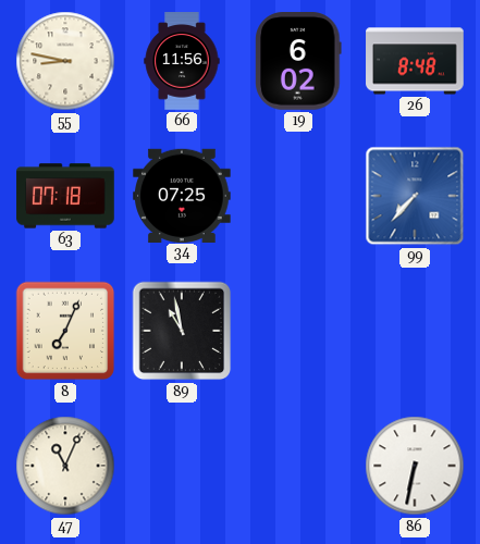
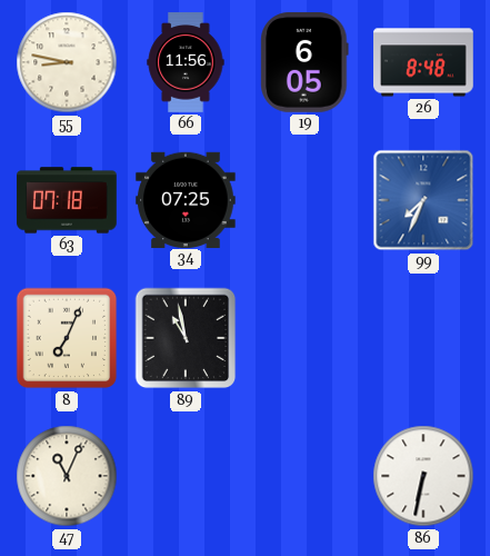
19: 6:02 -> 6:05
99: 7:37 -> 7:34
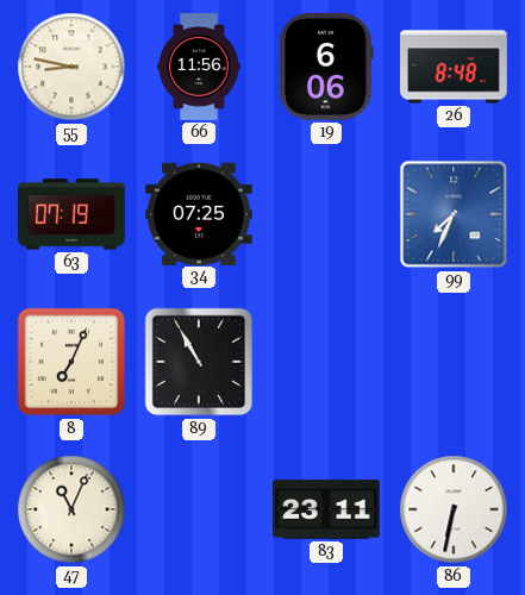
19: 6:05 -> 6:06
63: 07:18 -> 07:19
89: 10:58 -> 10:55
83: none -> 23:11
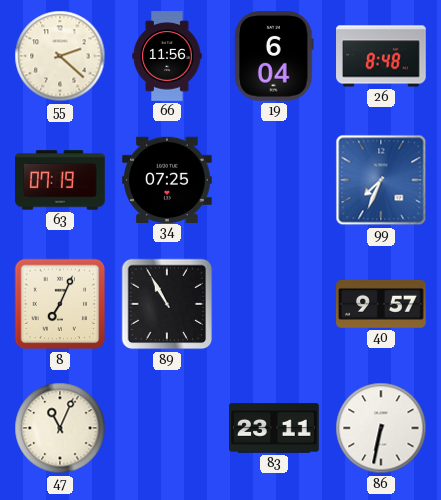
55: 8:47 -> 2:22
19: 6:06 -> 6:04
40: none -> 9:57
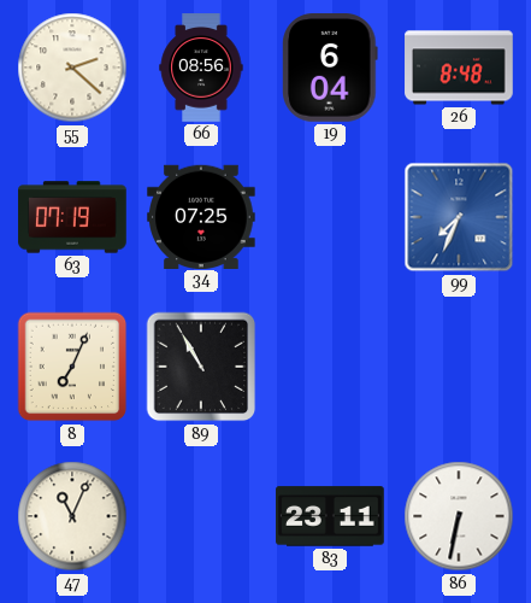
66: 11:56 -> 08:56
40: 9:57 -> none
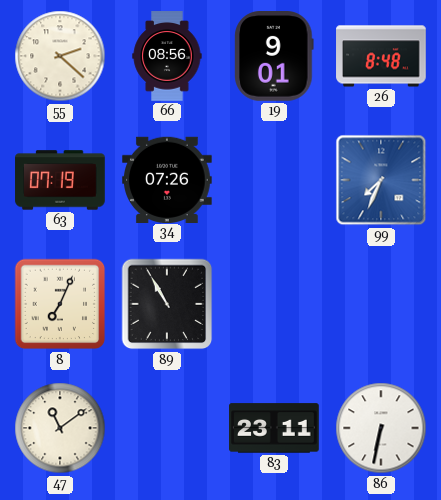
19: 6:04 -> 9:01
34: 07:25 -> 07:26
47: 11:04 -> 11:09
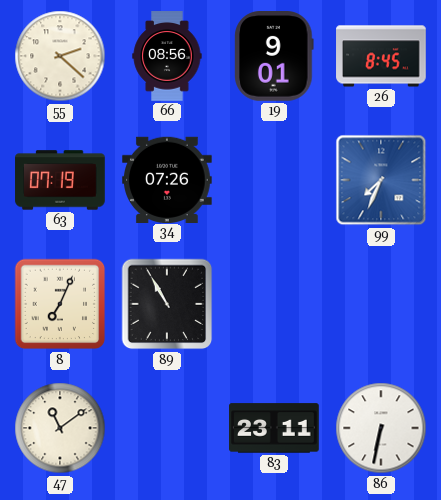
26: 8:48 -> 8:45
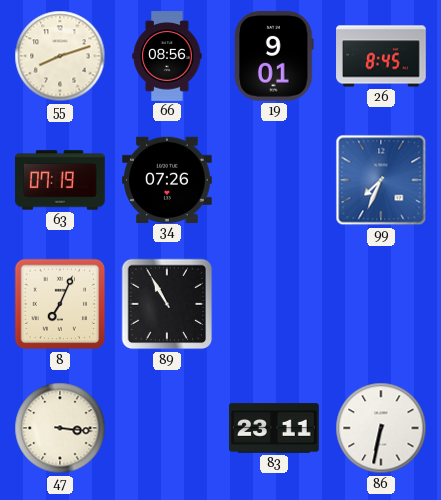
55: 2:22 -> 8:12
47: 11:09 -> 3:16
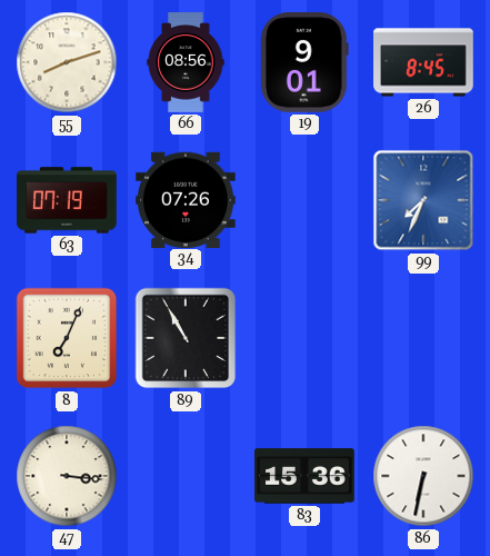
83: 23:11 -> 15:36
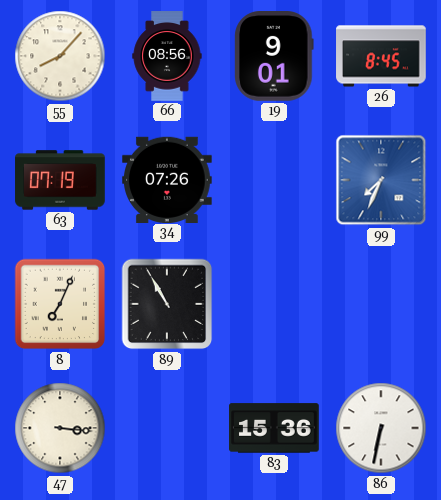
55: 8:12 -> 8:07
